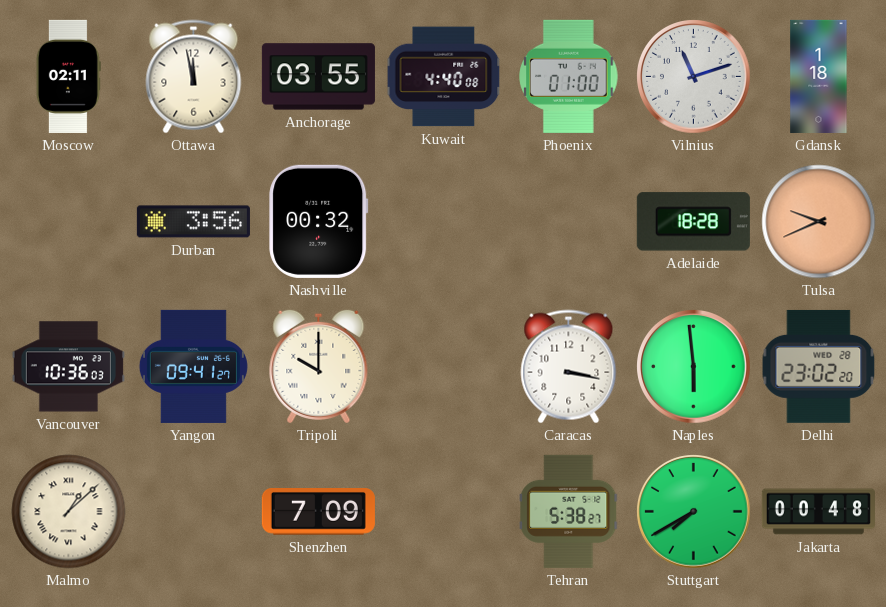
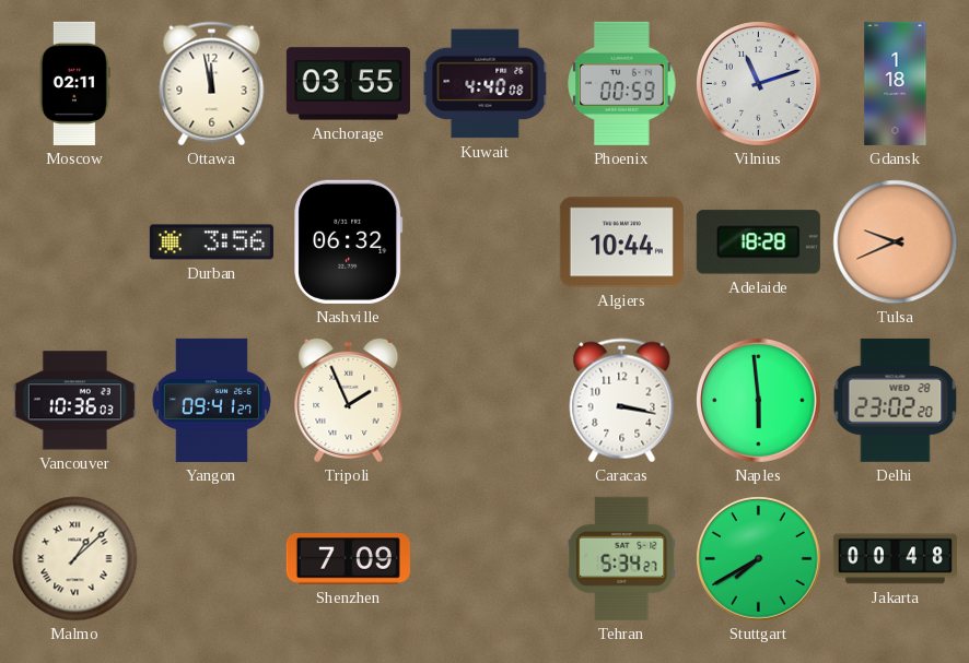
Phoenix: 01:00 -> 00:59
Nashville: 00:32 -> 06:32
Algiers: none -> 10:44
Tripoli: 10:00 -> 1:56
Tehran: 5:38 -> 5:34
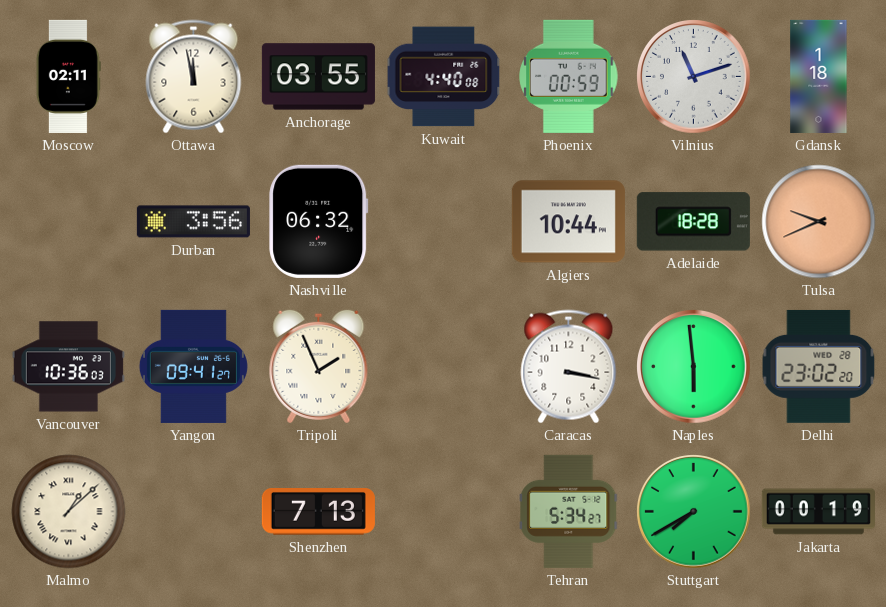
Shenzhen: 7:09 -> 7:13
Jakarta: 00:48 -> 00:19
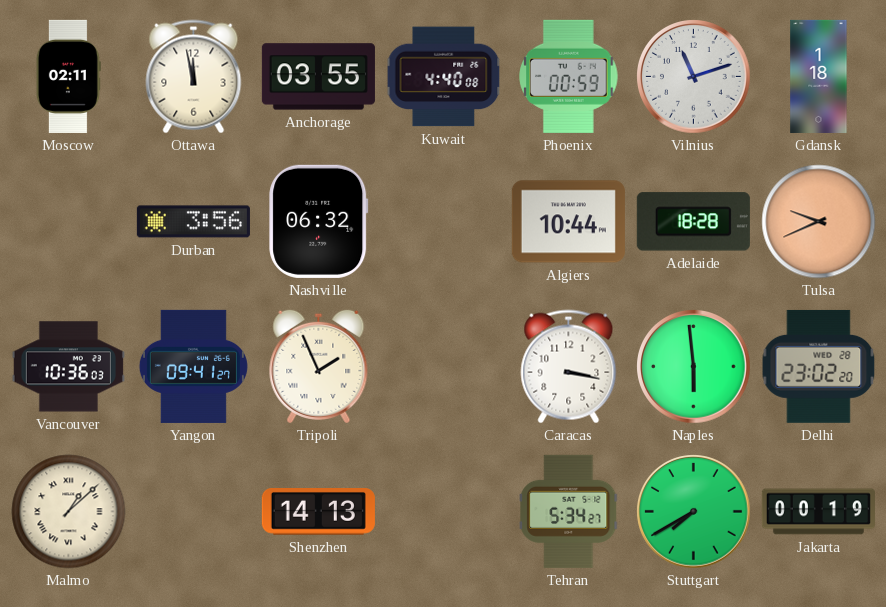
Shenzhen: 7:13 -> 14:13
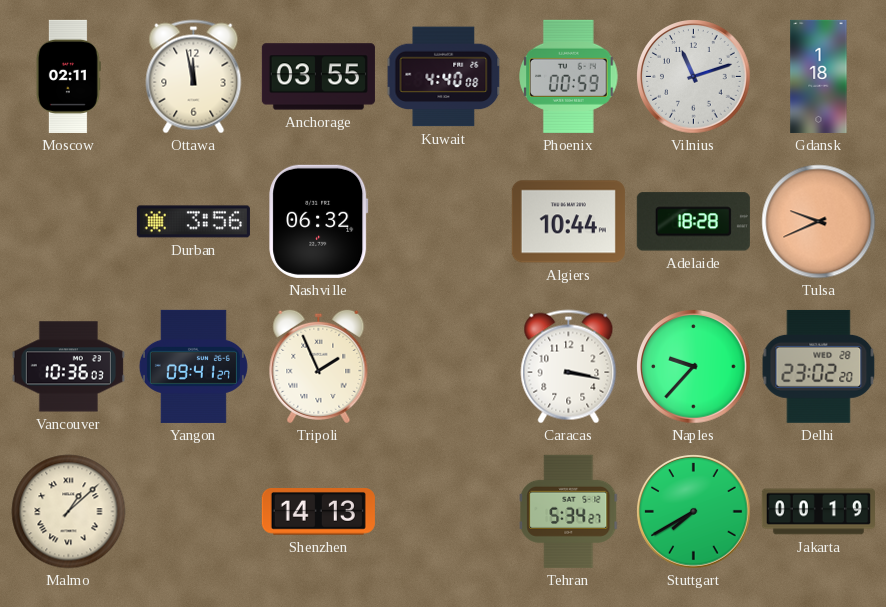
Naples: 5:59 -> 9:37
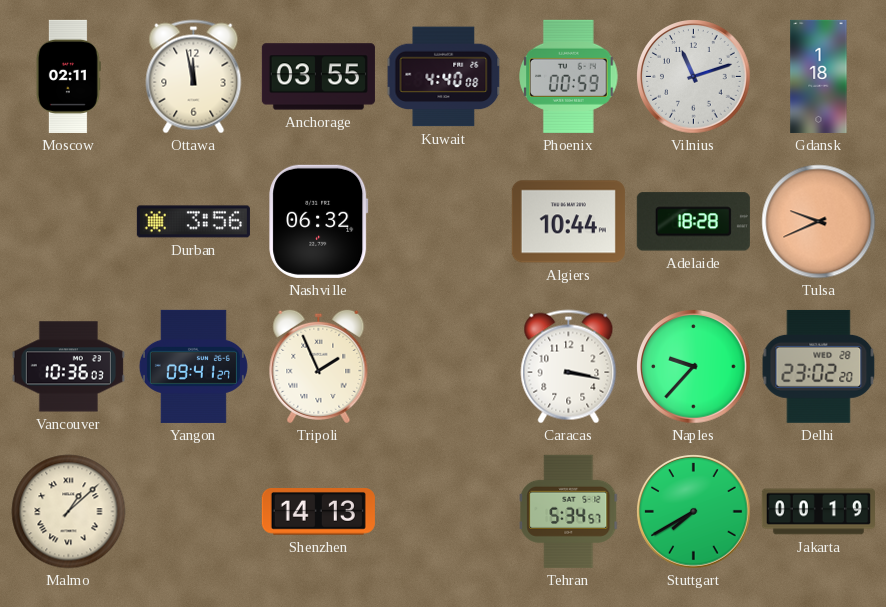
Tehran: 5:34:27 -> 5:34:57
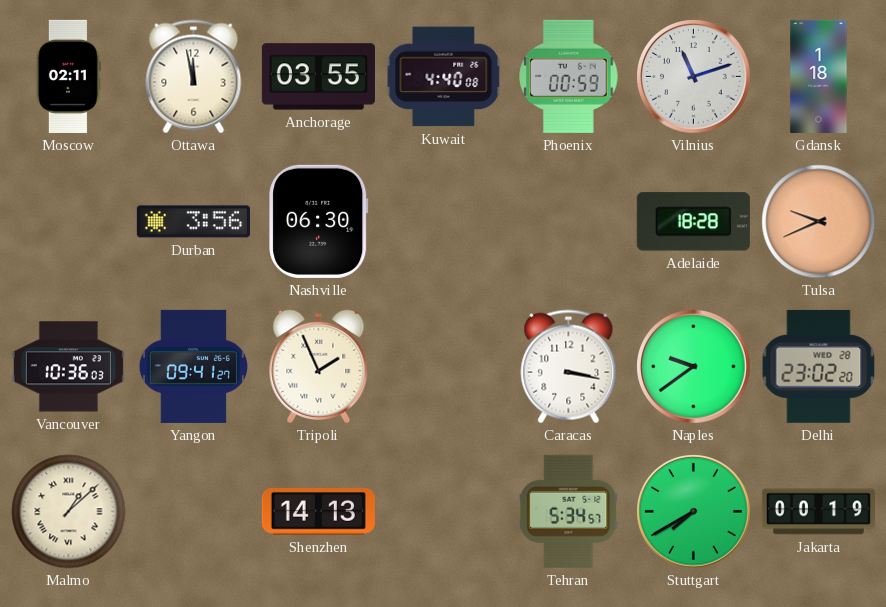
Nashville: 06:32 -> 06:30
Algiers: 10:44 -> none
Naples: 9:37 -> 9:39
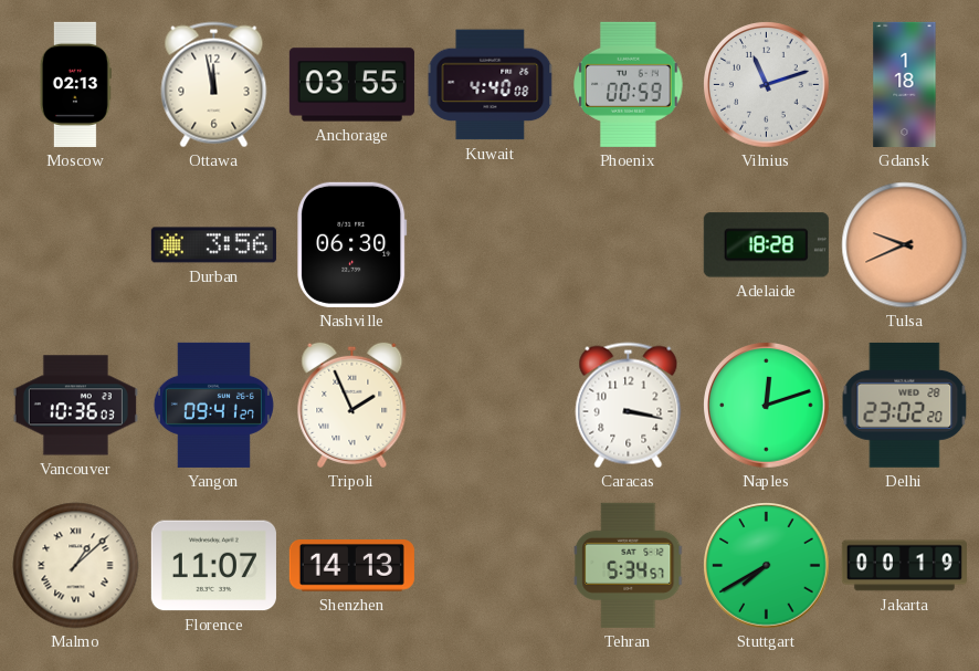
Moscow: 02:11 -> 02:13
Naples: 9:39 -> 12:12
Florence: none -> 11:07
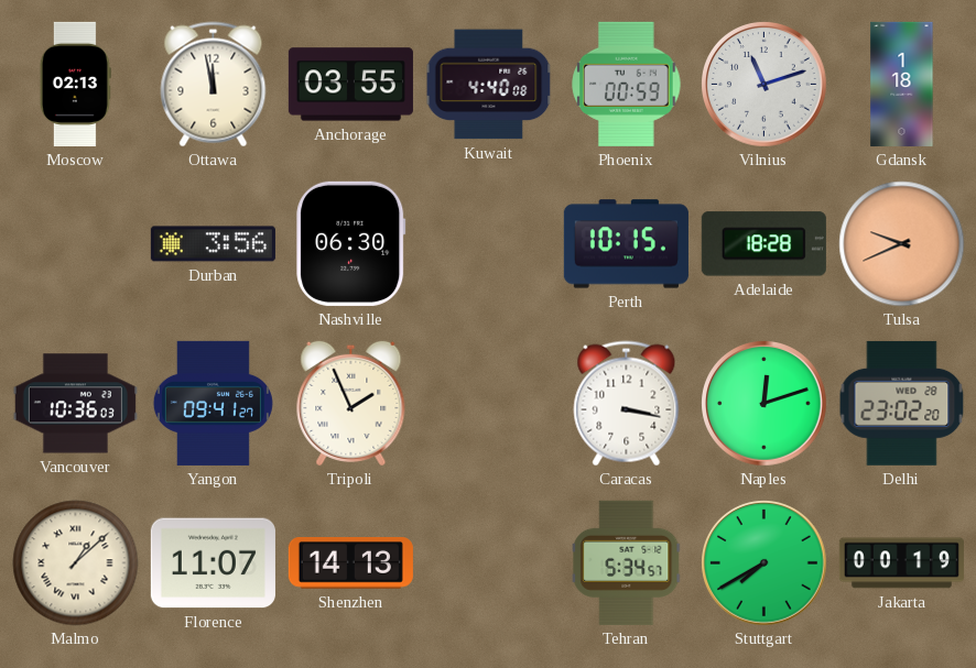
Perth: none -> 10:15
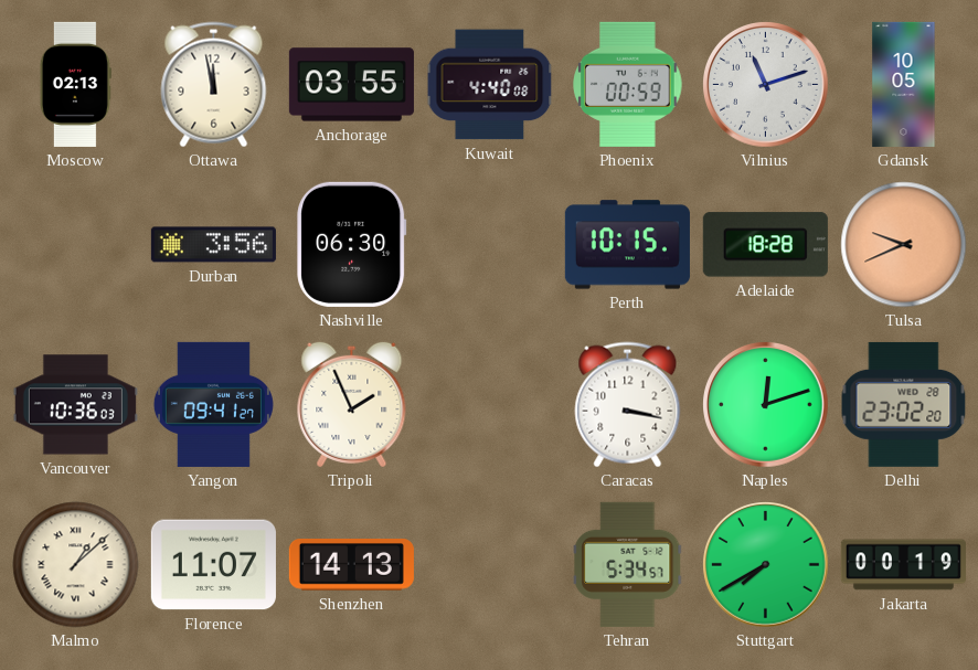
Gdansk: 1:18 -> 10:05
